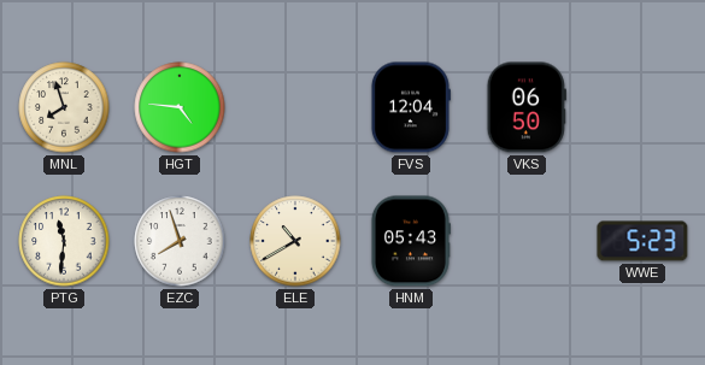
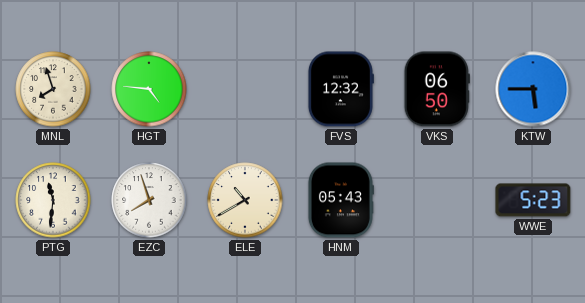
FVS: 12:04 -> 12:32
KTW: none -> 5:45
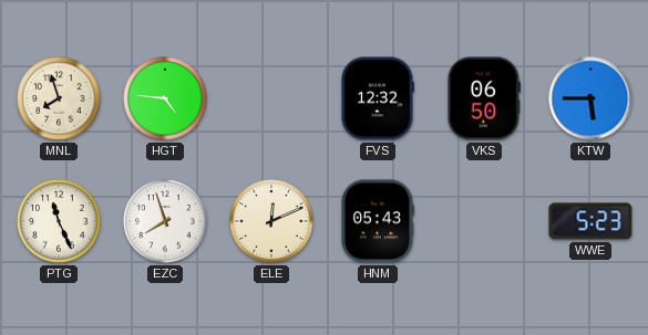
PTG: 11:31 -> 11:26
ELE: 10:40 -> 12:11
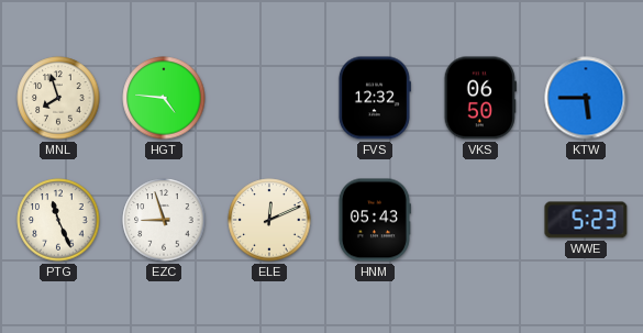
EZC: 7:57 -> 8:57
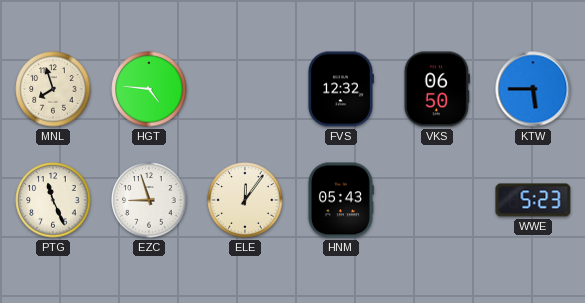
ELE: 12:11 -> 12:06
